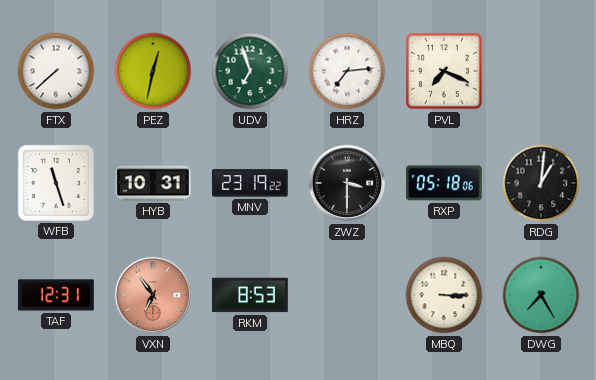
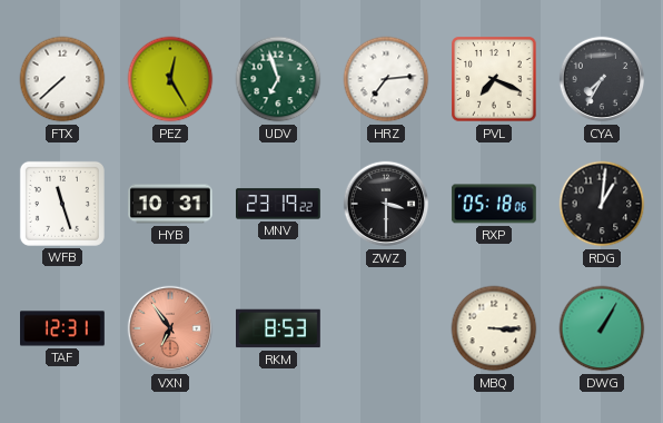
PEZ: 12:32 -> 12:25
CYA: none -> 7:35
DWG: 7:25 -> 1:05
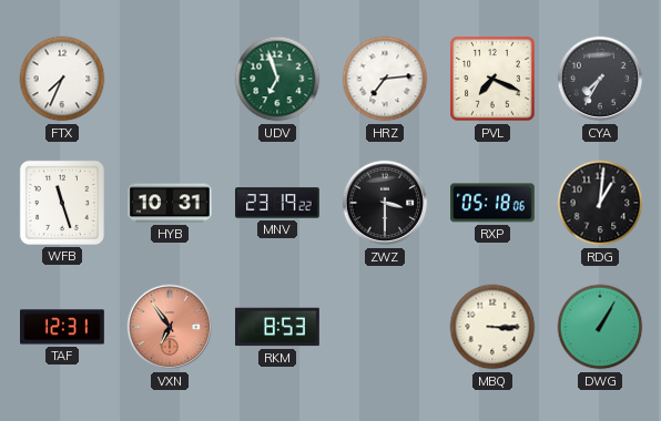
FTX: 7:38 -> 7:34
PEZ: 12:25 -> none
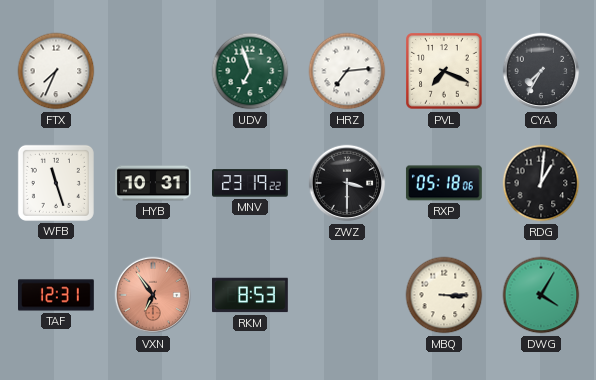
DWG: 1:05 -> 4:05
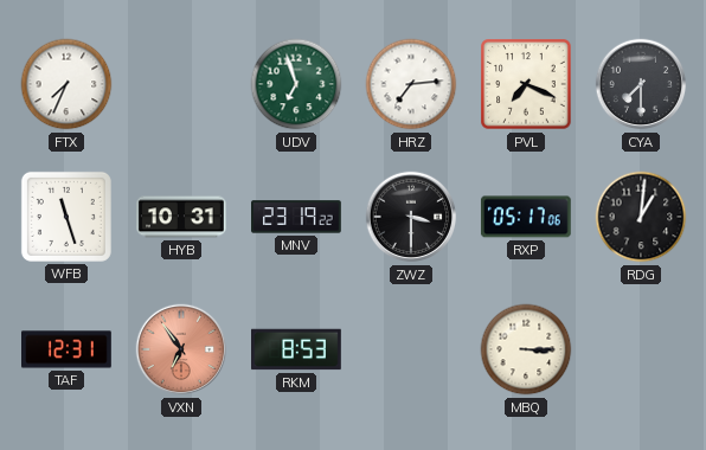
CYA: 7:35 -> 7:30
RXP: 05:18 -> 05:17
DWG: 4:05 -> none
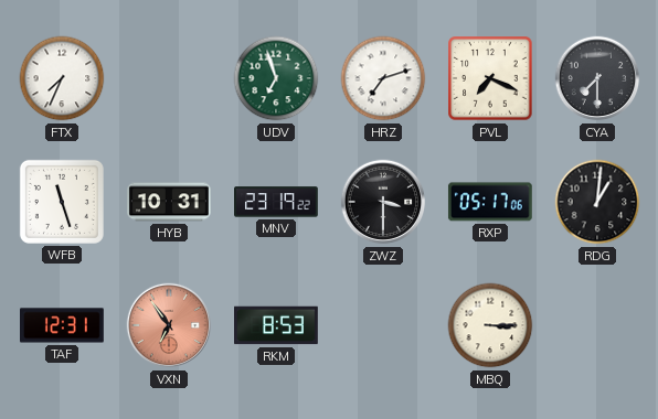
HRZ: 7:14 -> 7:12
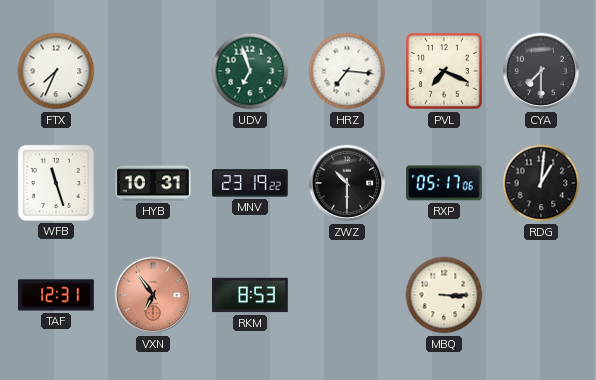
HRZ: 7:12 -> 7:16
ZWZ: 3:30 -> 10:30
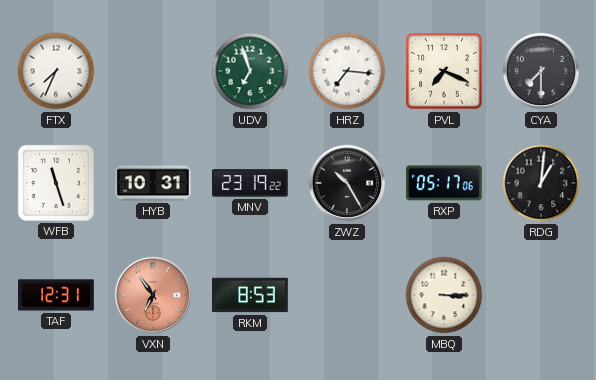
ZWZ: 10:30 -> 10:25
